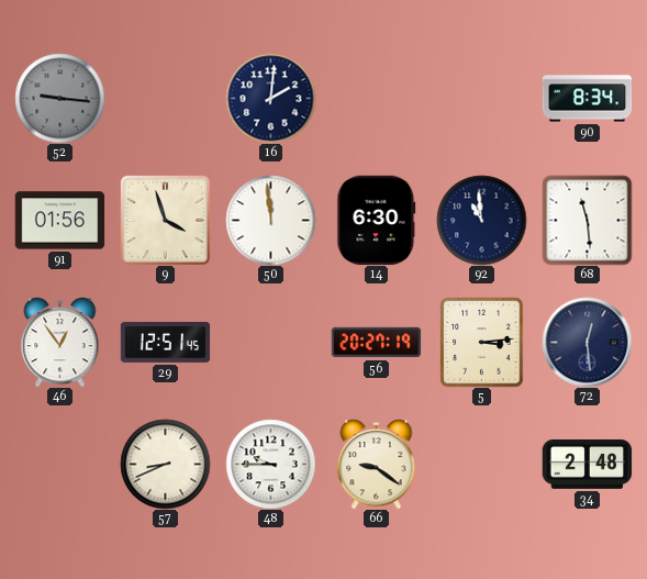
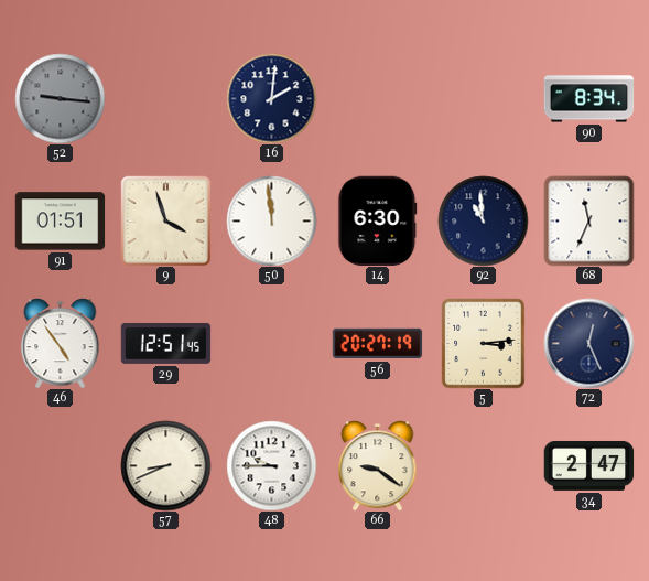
91: 01:56 -> 01:51
68: 11:29 -> 11:34
46: 12:54 -> 4:54
72: 12:29 -> 12:26
34: 2:48 -> 2:47
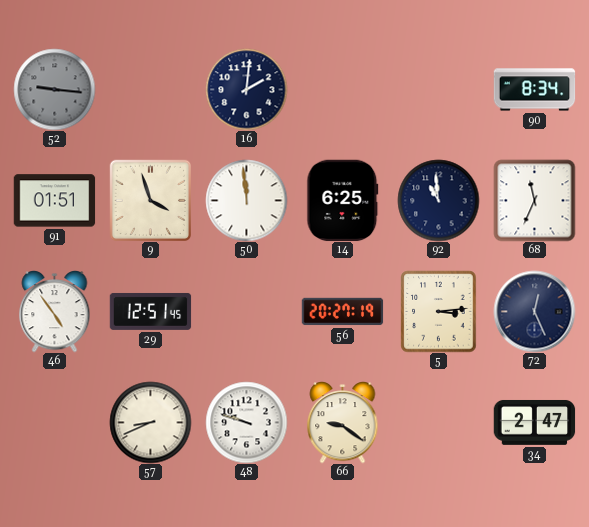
14: 6:30 -> 6:25
48: 9:45 -> 9:48
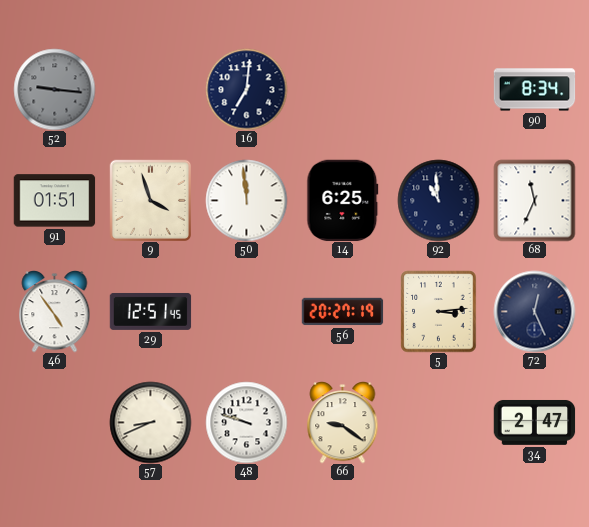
16: 2:01 -> 7:01
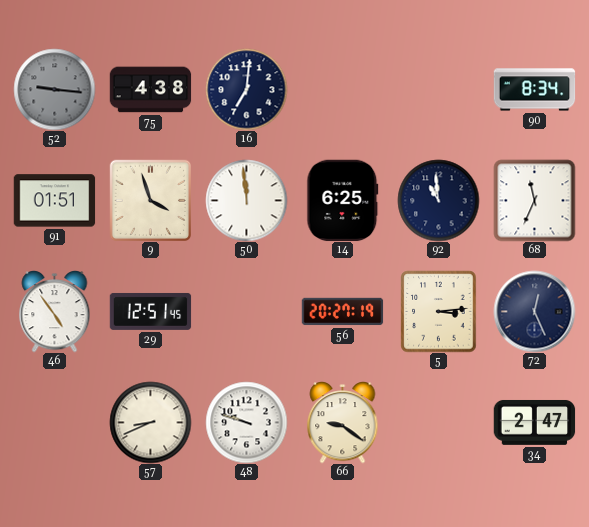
75: none -> 4:38
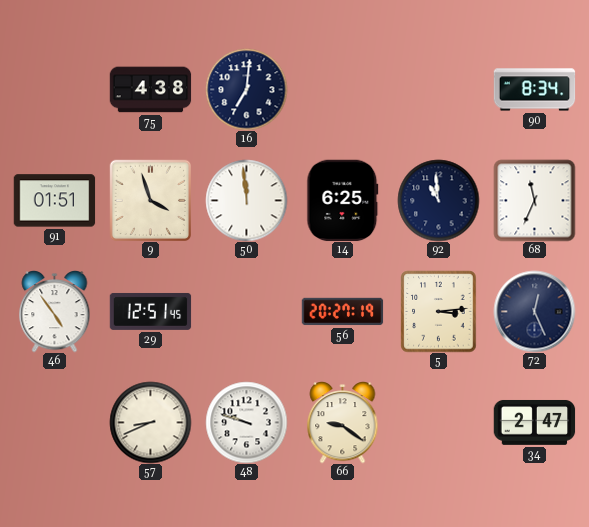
52: 9:16 -> none
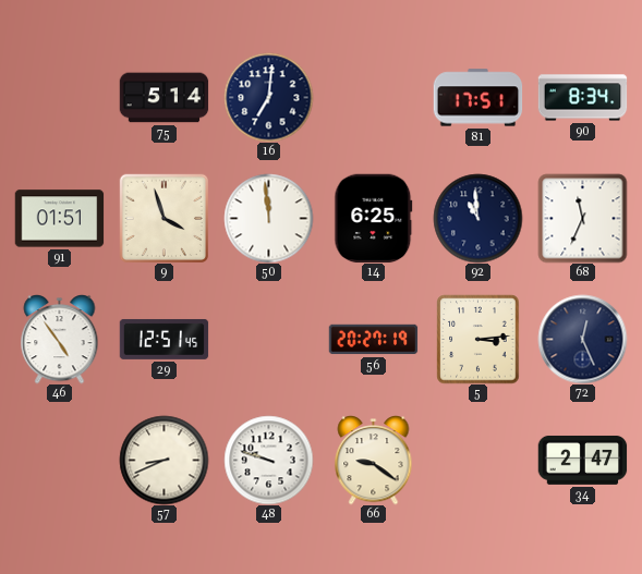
75: 4:38 -> 5:14
81: none -> 17:51
